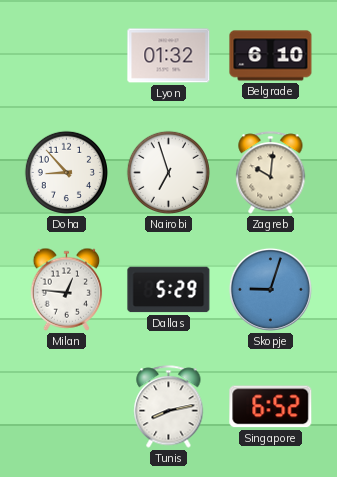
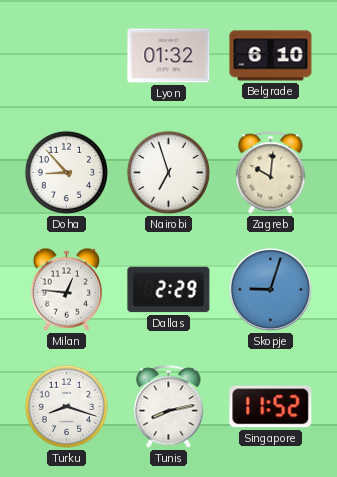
Dallas: 5:29 -> 2:29
Turku: none -> 8:18
Singapore: 6:52 -> 11:52
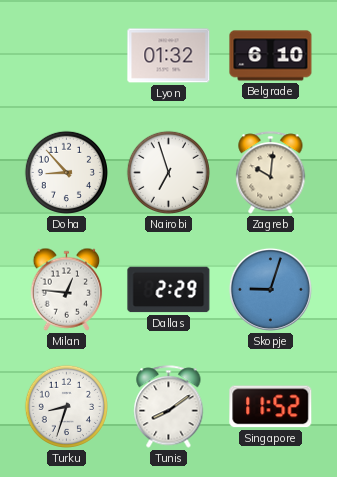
Turku: 8:18 -> 8:33
Tunis: 8:13 -> 8:09
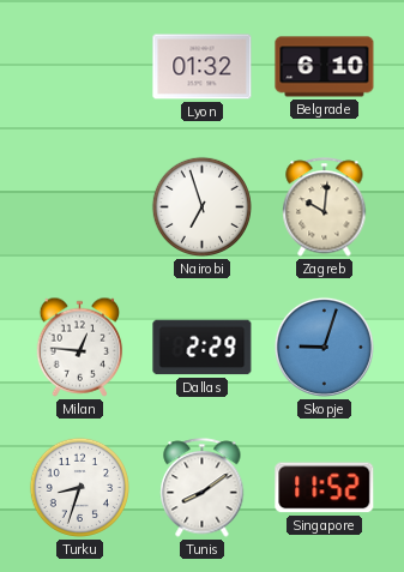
Doha: 8:53 -> none
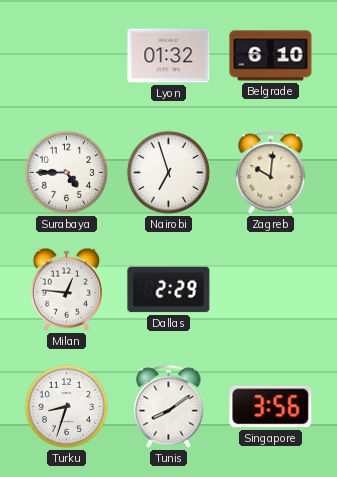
Surabaya: none -> 4:45
Skopje: 9:03 -> none
Singapore: 11:52 -> 3:56
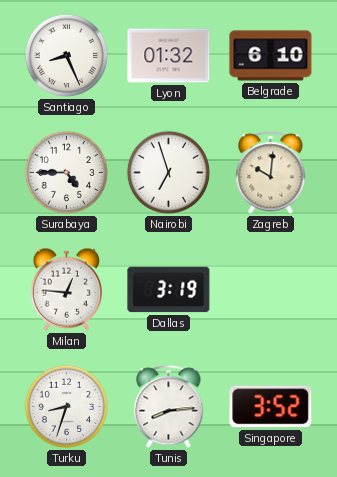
Santiago: none -> 8:26
Dallas: 2:29 -> 3:19
Tunis: 8:09 -> 8:14
Singapore: 3:56 -> 3:52
